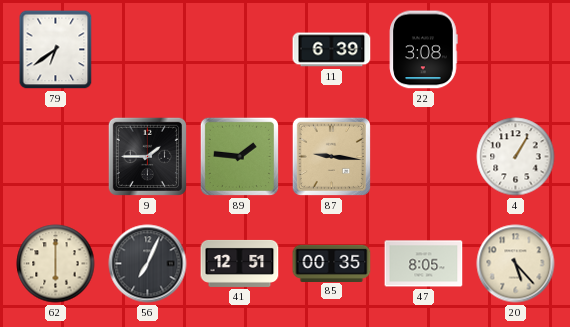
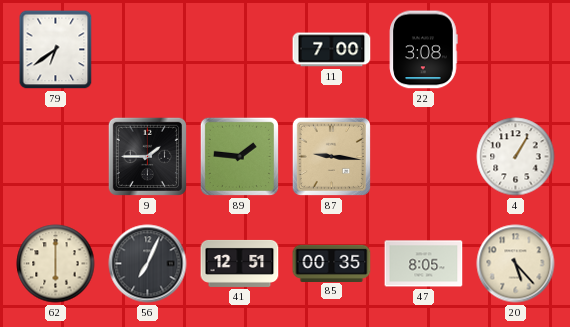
11: 6:39 -> 7:00
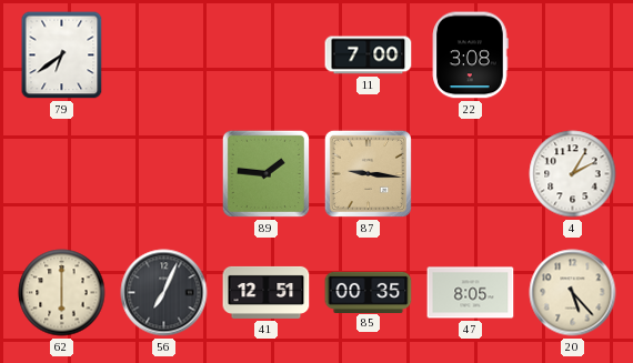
9: 1:45 -> none
4: 1:05 -> 2:05
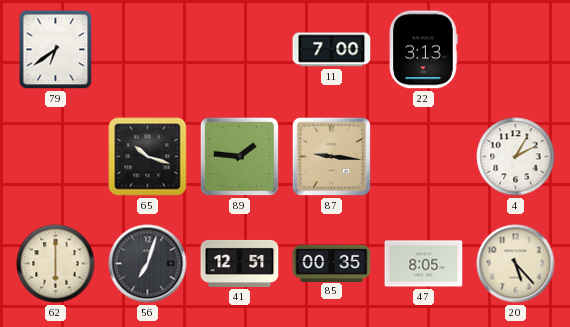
22: 3:08 -> 3:13
65: none -> 10:18
56: 7:04 -> 7:03
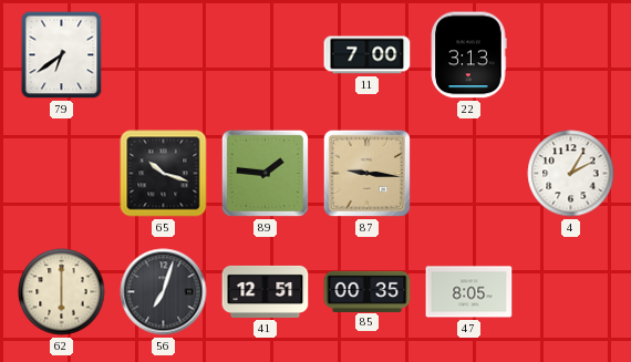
20: 5:23 -> none
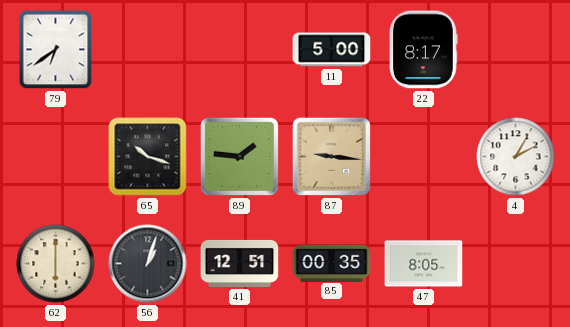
11: 7:00 -> 5:00
22: 3:13 -> 8:17
56: 7:03 -> 1:03
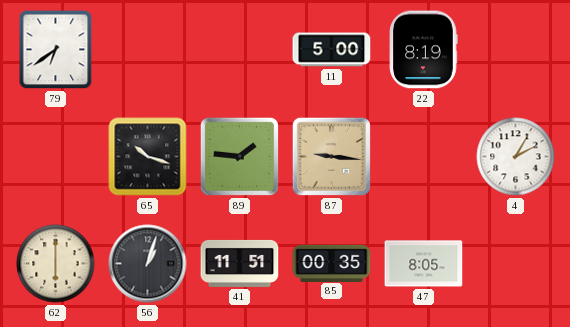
22: 8:17 -> 8:19
41: 12:51 -> 11:51
